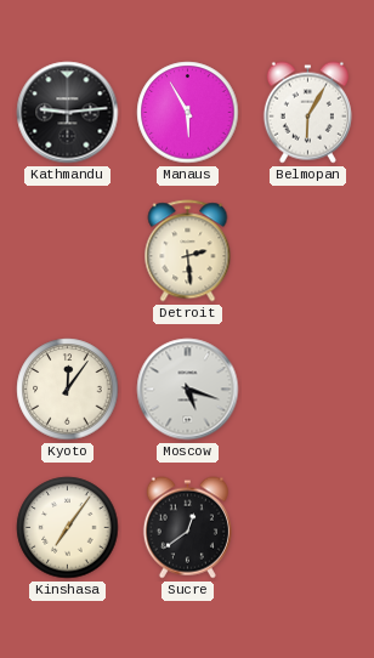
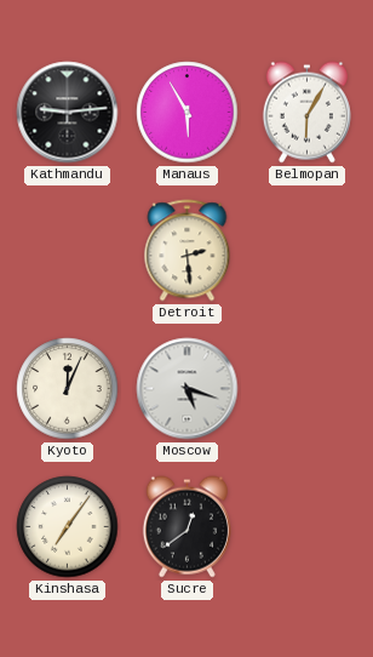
Kyoto: 12:06 -> 12:04
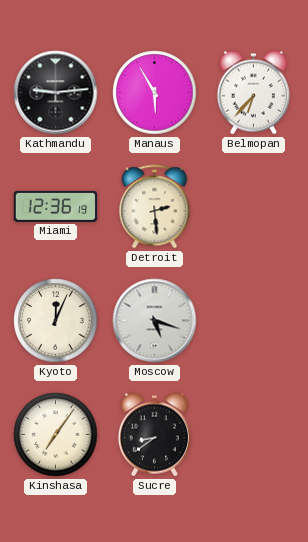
Belmopan: 6:05 -> 6:37
Miami: none -> 12:36
Sucre: 12:39 -> 8:39
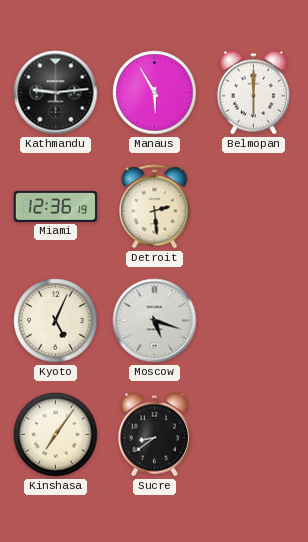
Belmopan: 6:37 -> 6:00
Kyoto: 12:04 -> 5:04
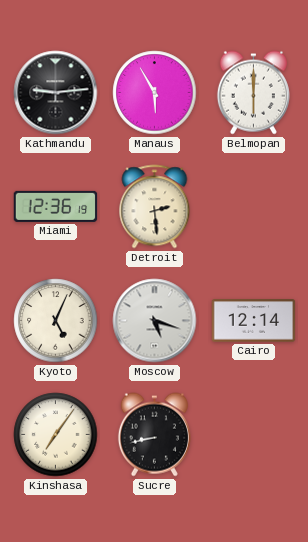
Cairo: none -> 12:14
Sucre: 8:39 -> 8:43
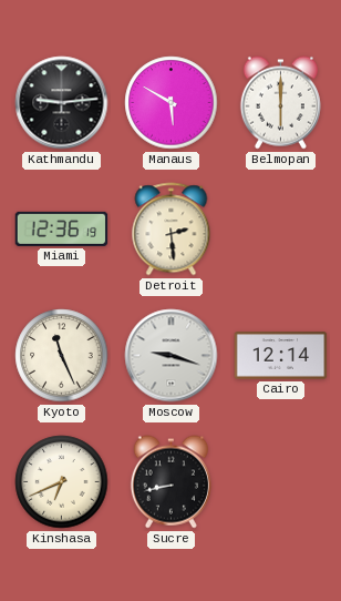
Manaus: 5:55 -> 5:50
Kyoto: 5:04 -> 11:26
Moscow: 5:18 -> 9:18
Kinshasa: 7:06 -> 6:41
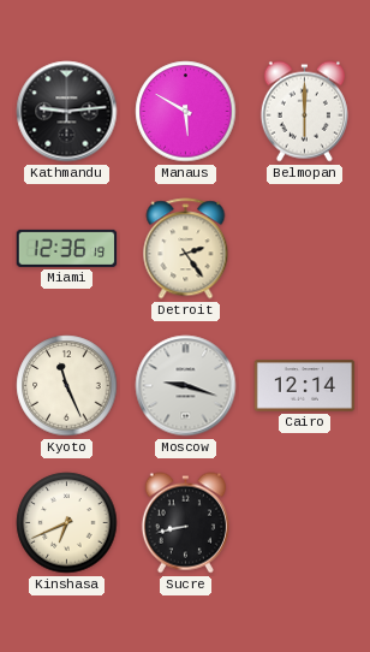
Detroit: 2:29 -> 2:24
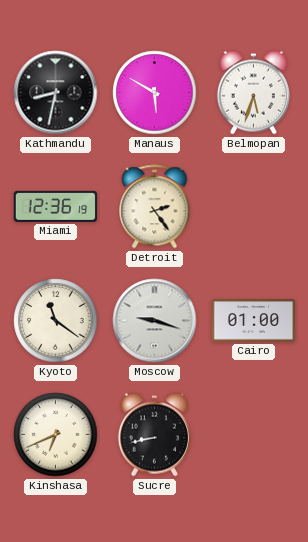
Kathmandu: 9:14 -> 8:32
Belmopan: 6:00 -> 5:33
Kyoto: 11:26 -> 11:21
Cairo: 12:14 -> 01:00
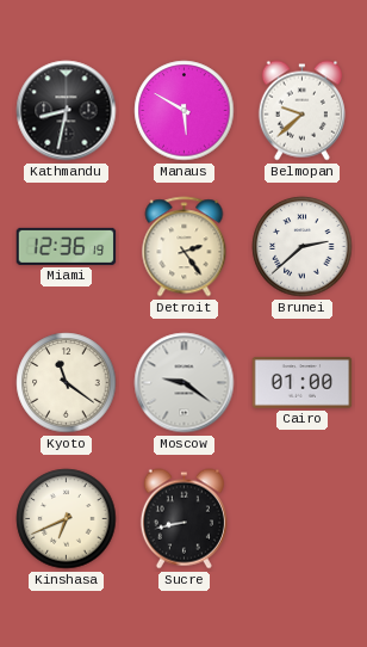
Belmopan: 5:33 -> 9:38
Brunei: none -> 2:38
Moscow: 9:18 -> 9:21
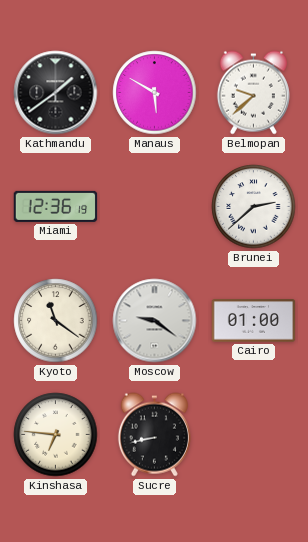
Kathmandu: 8:32 -> 1:39
Detroit: 2:24 -> none
Kinshasa: 6:41 -> 6:46
